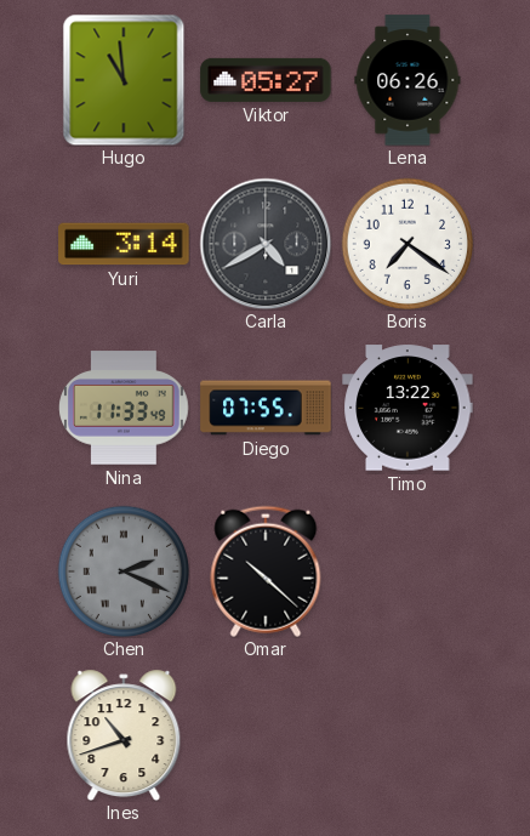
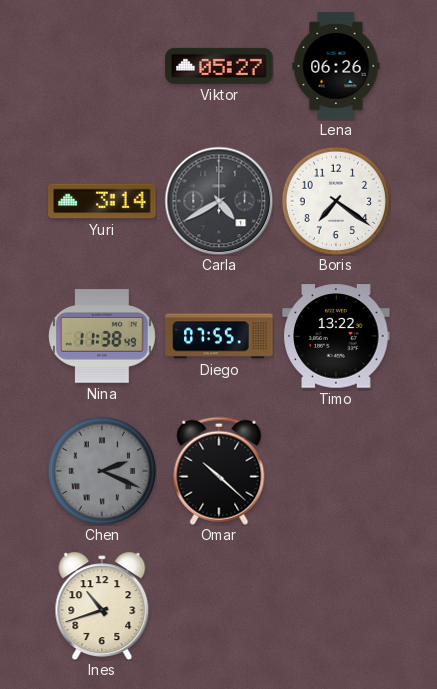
Hugo: 10:59 -> none
Nina: 11:33 -> 11:38
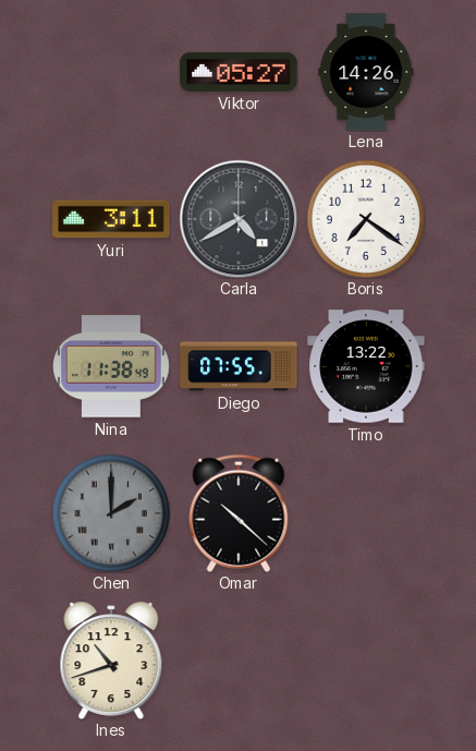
Lena: 06:26 -> 14:26
Yuri: 3:14 -> 3:11
Chen: 2:19 -> 2:00
